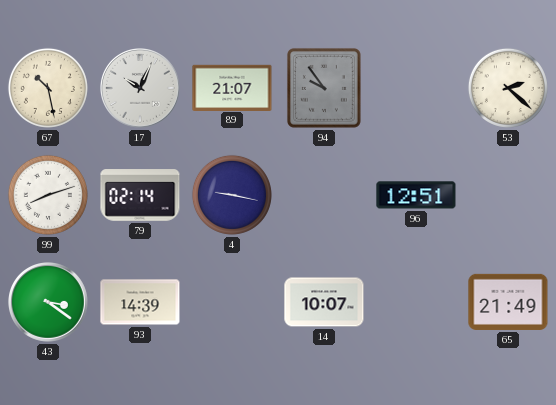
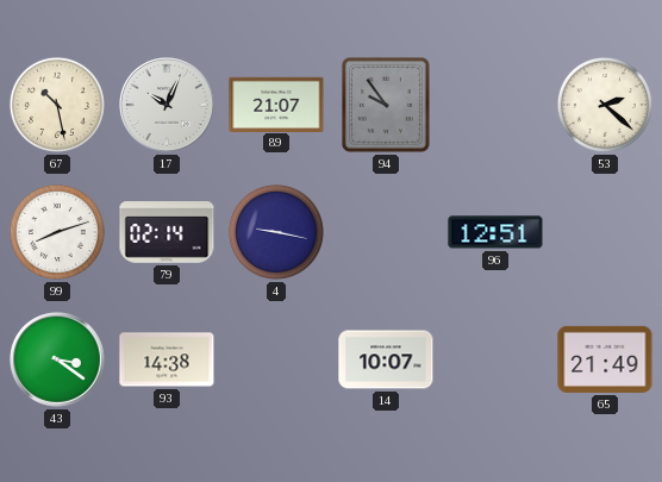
93: 14:39 -> 14:38
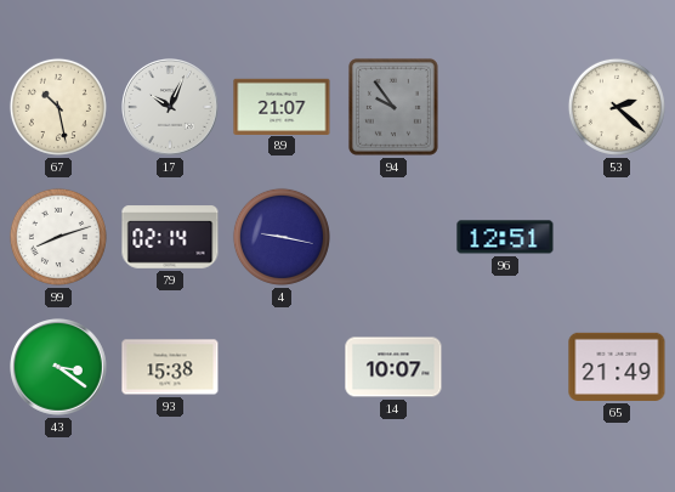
93: 14:38 -> 15:38
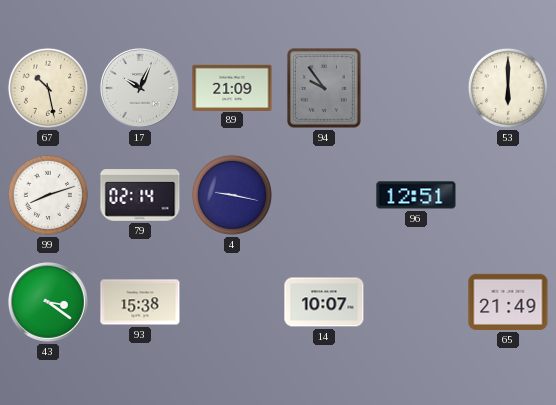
89: 21:07 -> 21:09
53: 2:22 -> 6:00
